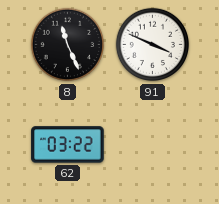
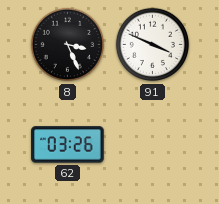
8: 11:26 -> 3:26
62: 03:22 -> 03:26
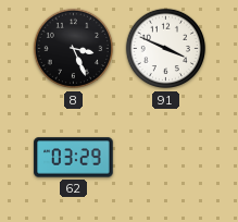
62: 03:26 -> 03:29
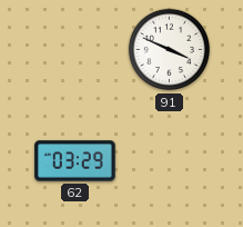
8: 3:26 -> none
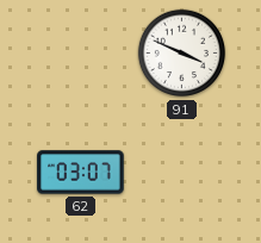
62: 03:29 -> 03:07
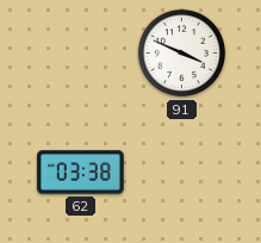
62: 03:07 -> 03:38
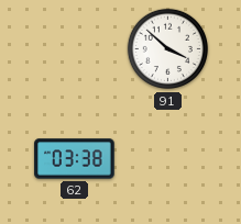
91: 3:49 -> 3:52
